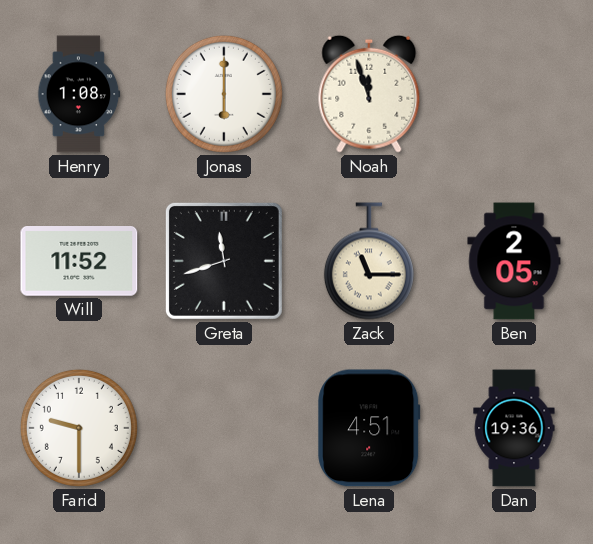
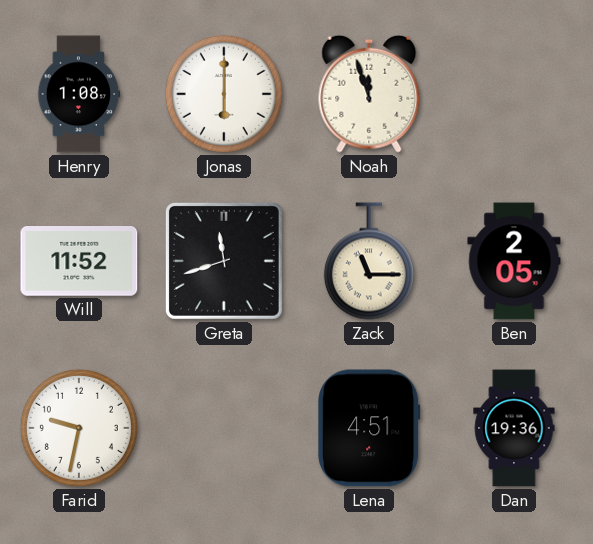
Farid: 9:30 -> 9:32
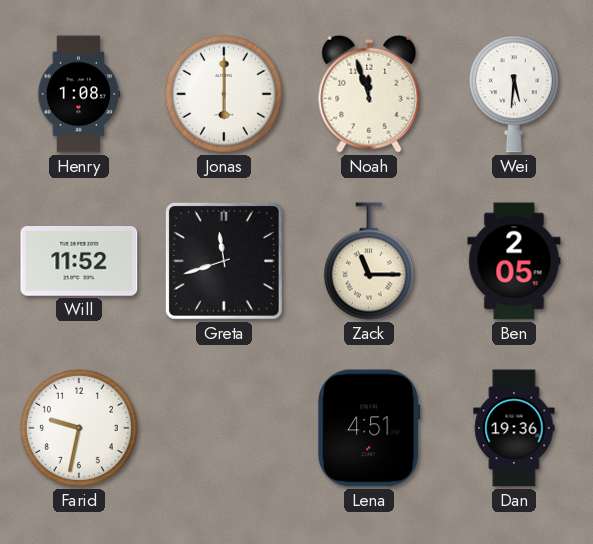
Wei: none -> 5:31
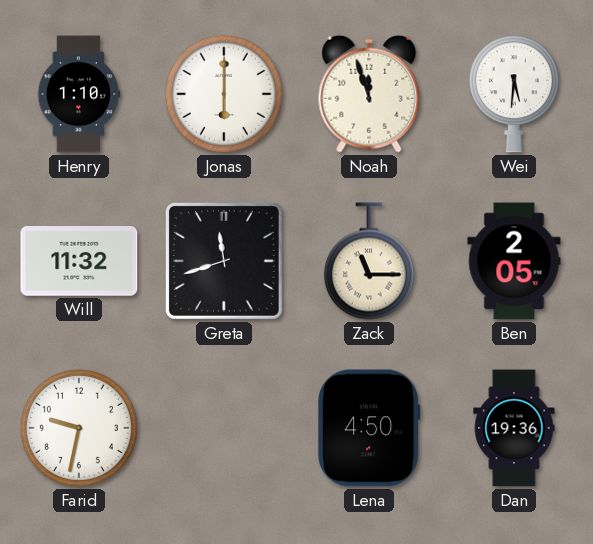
Henry: 1:08 -> 1:10
Will: 11:52 -> 11:32
Lena: 4:51 -> 4:50
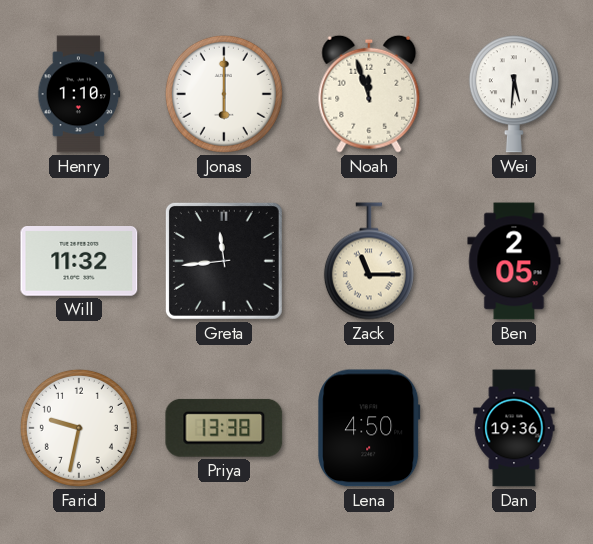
Greta: 11:42 -> 11:44
Priya: none -> 13:38
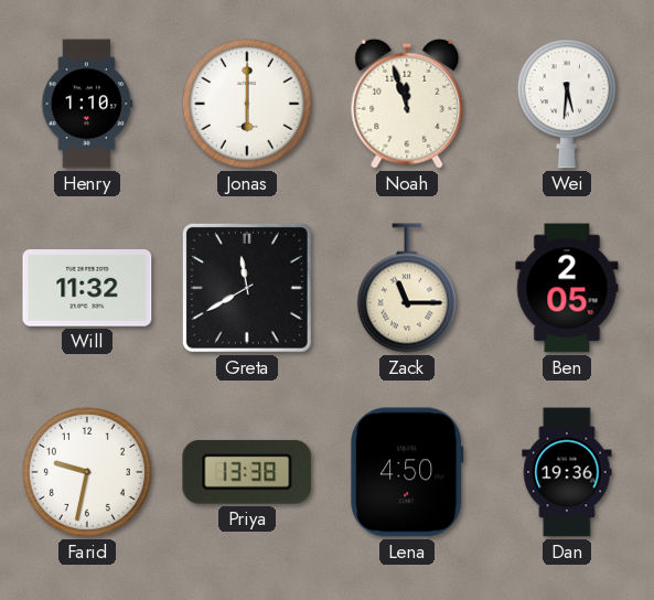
Greta: 11:44 -> 11:40
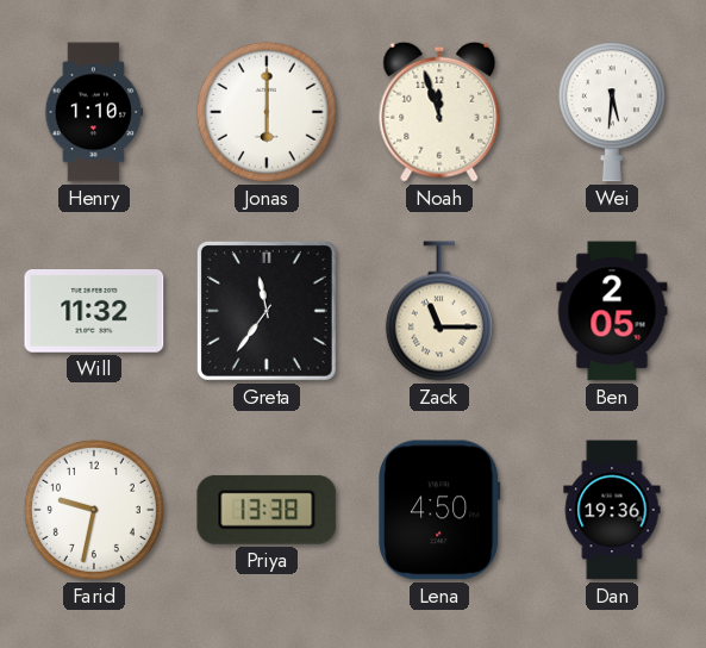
Greta: 11:40 -> 11:36
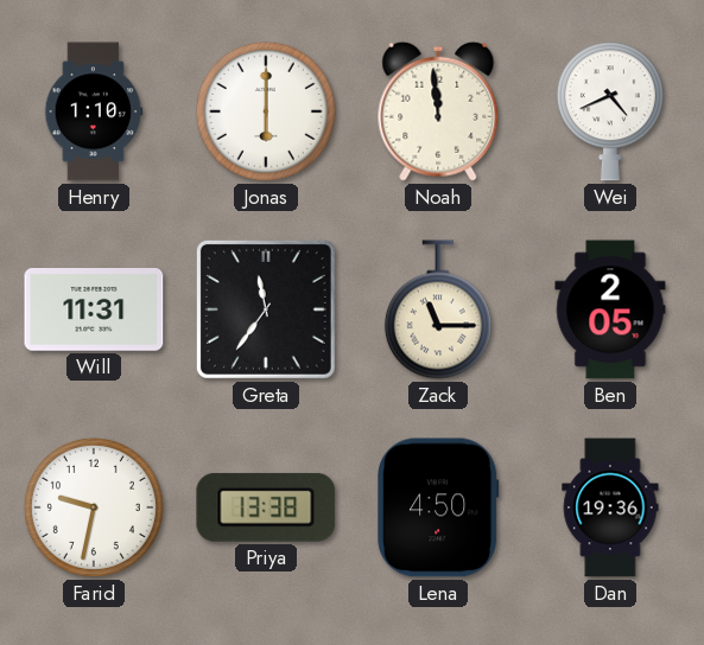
Noah: 11:57 -> 11:59
Wei: 5:31 -> 4:41
Will: 11:32 -> 11:31
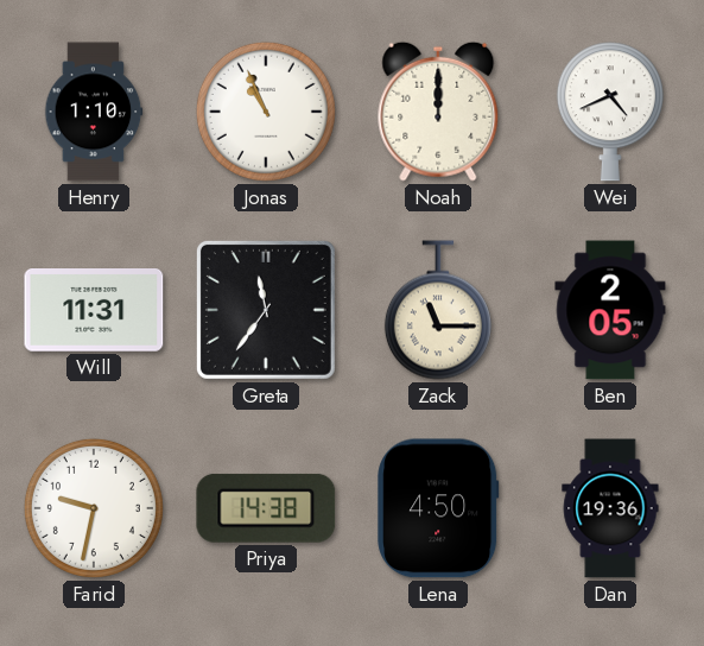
Jonas: 6:00 -> 10:56
Noah: 11:59 -> 12:00
Priya: 13:38 -> 14:38
